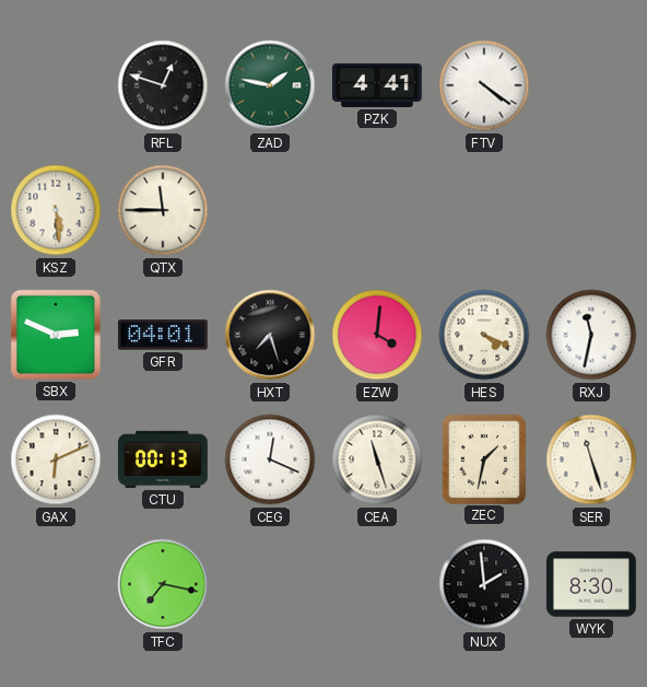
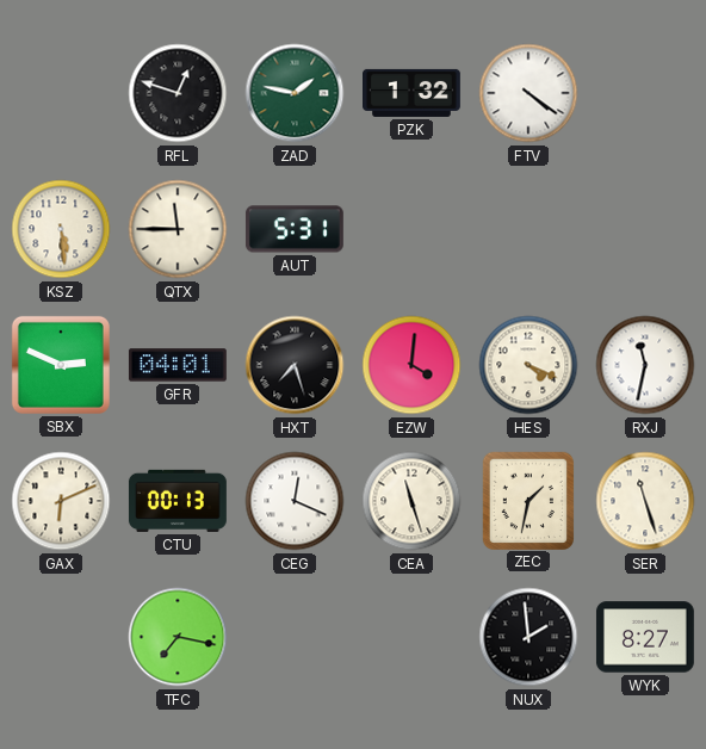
PZK: 4:41 -> 1:32
AUT: none -> 5:31
WYK: 8:30 -> 8:27
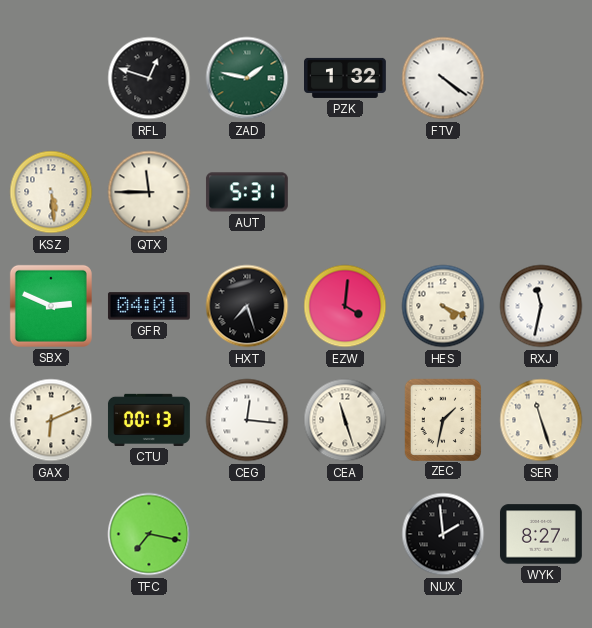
CEG: 12:19 -> 12:16
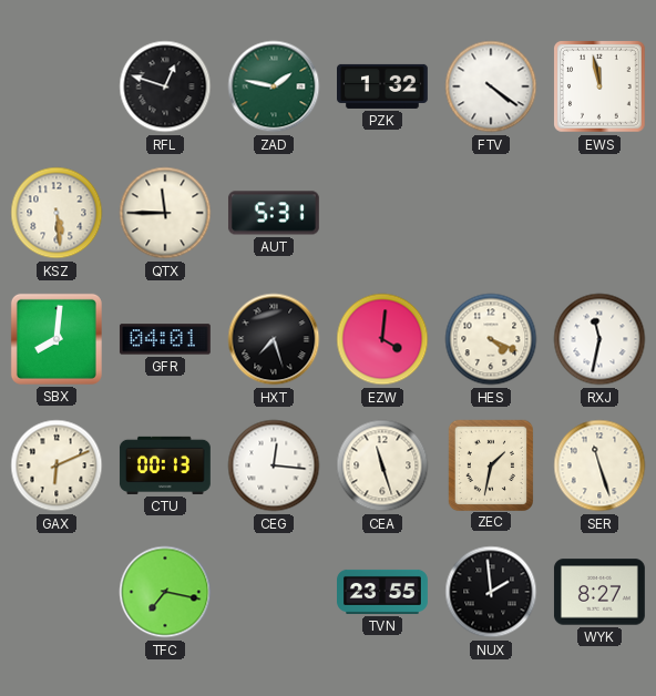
EWS: none -> 11:58
SBX: 2:49 -> 8:01
TVN: none -> 23:55
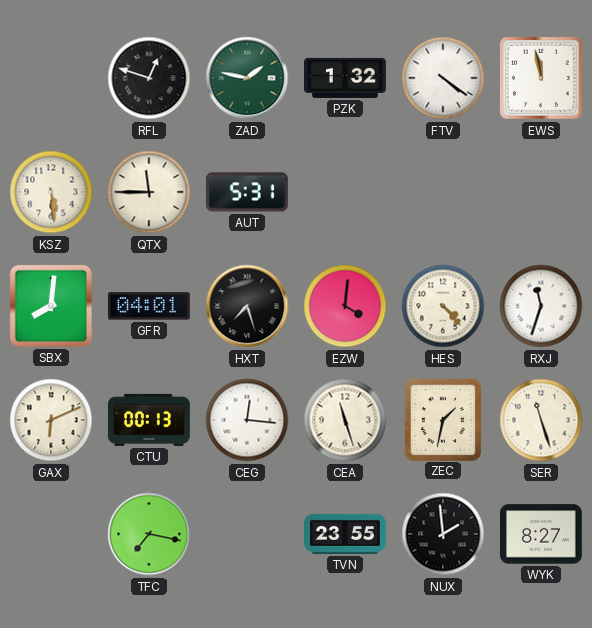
HES: 4:19 -> 4:23
RXJ: 11:32 -> 11:33
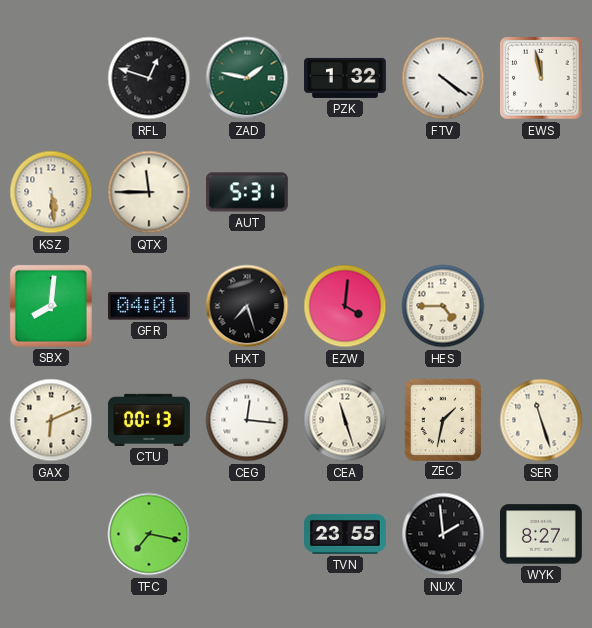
HES: 4:23 -> 4:45
RXJ: 11:33 -> none
